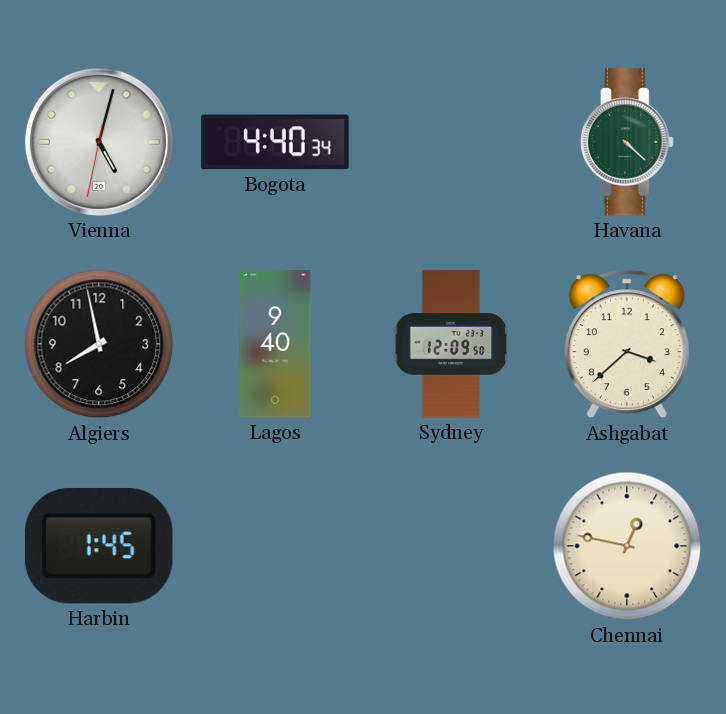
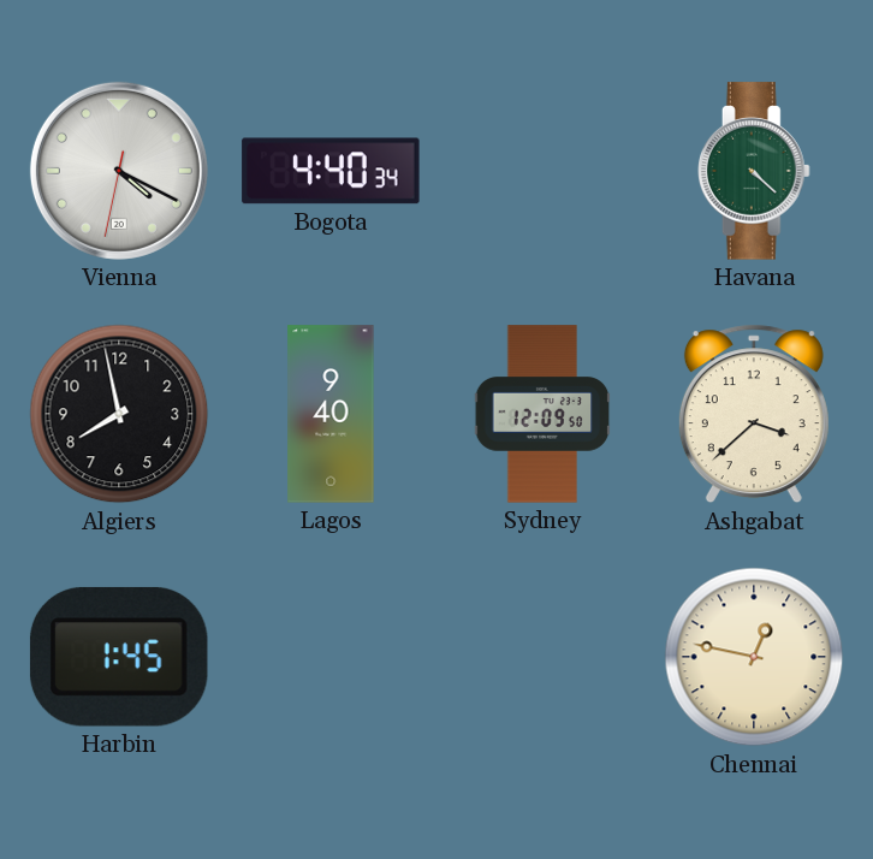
Vienna: 5:02 -> 4:19
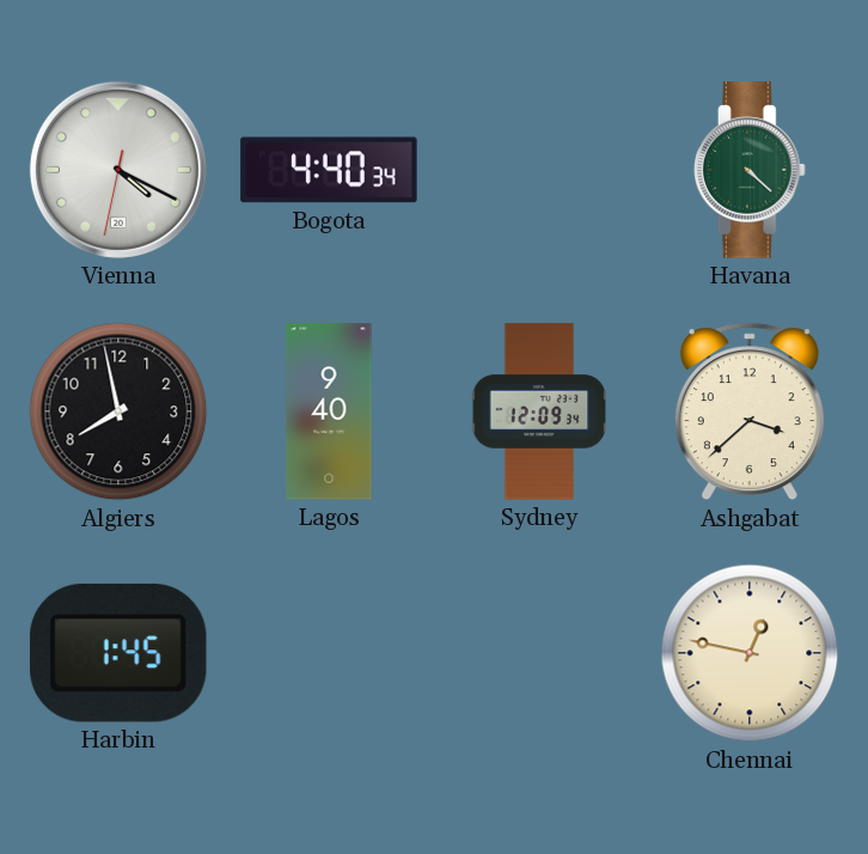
Sydney: 12:09:50 -> 12:09:34
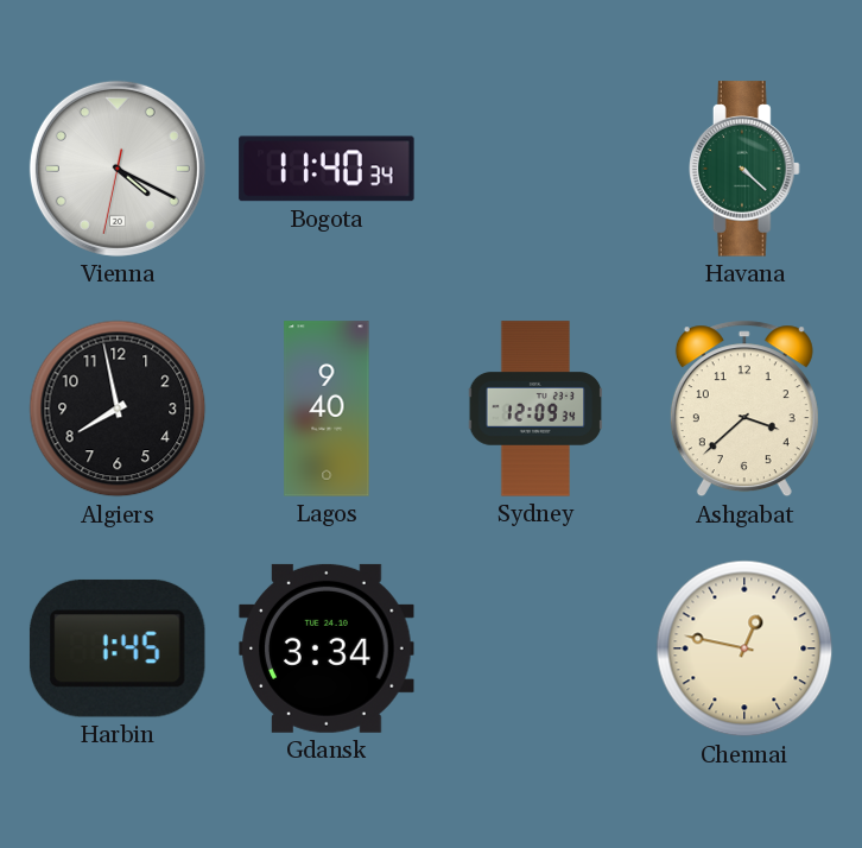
Bogota: 4:40 -> 11:40
Gdansk: none -> 3:34
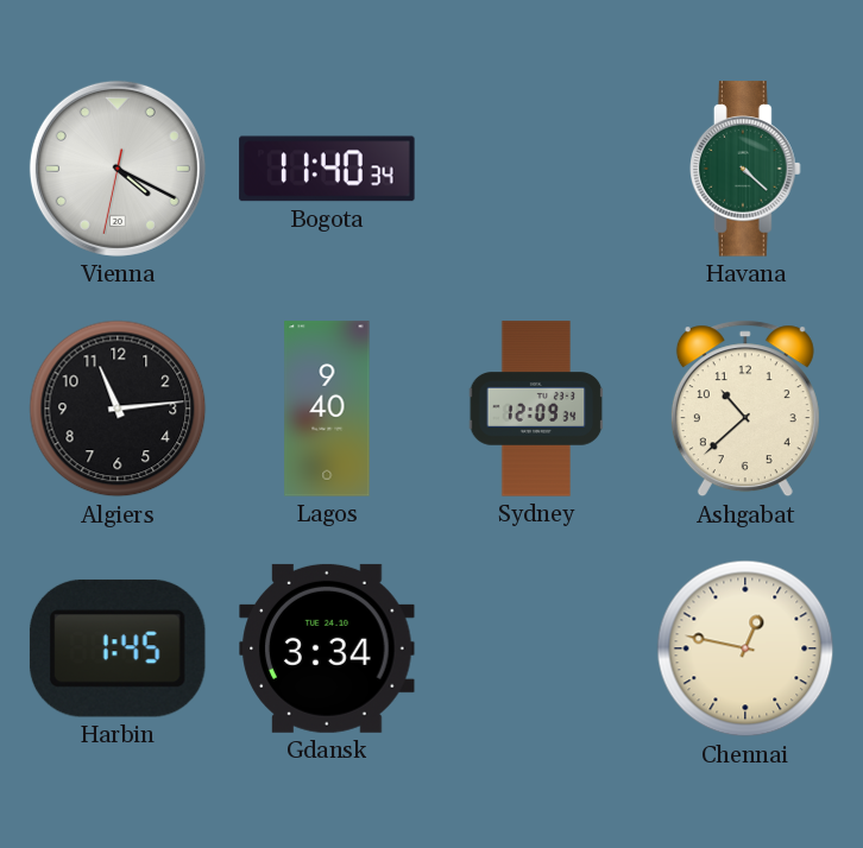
Algiers: 7:58 -> 11:14
Ashgabat: 3:38 -> 10:38
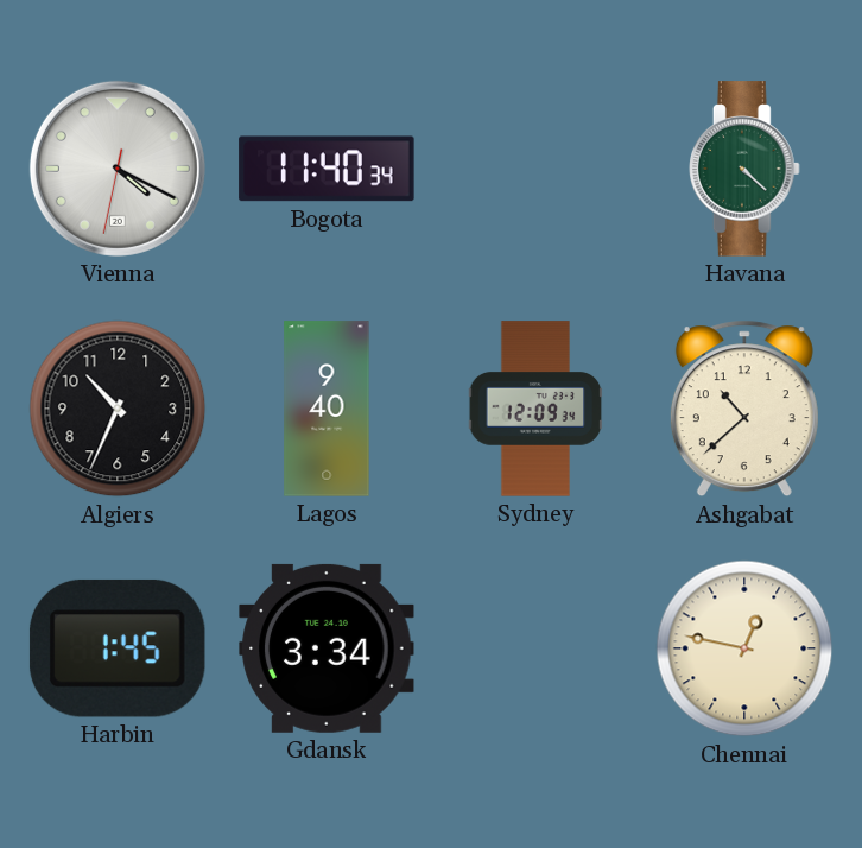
Algiers: 11:14 -> 10:34
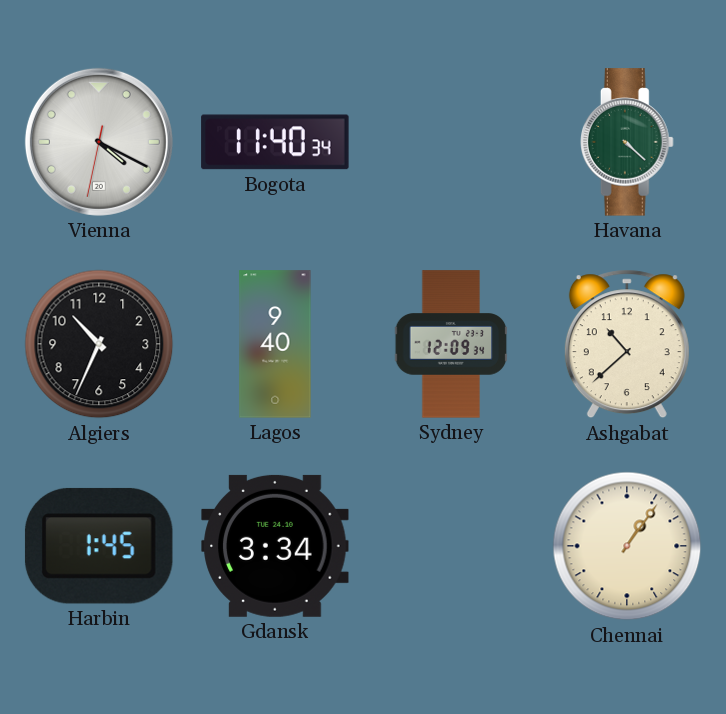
Chennai: 12:47 -> 1:06
